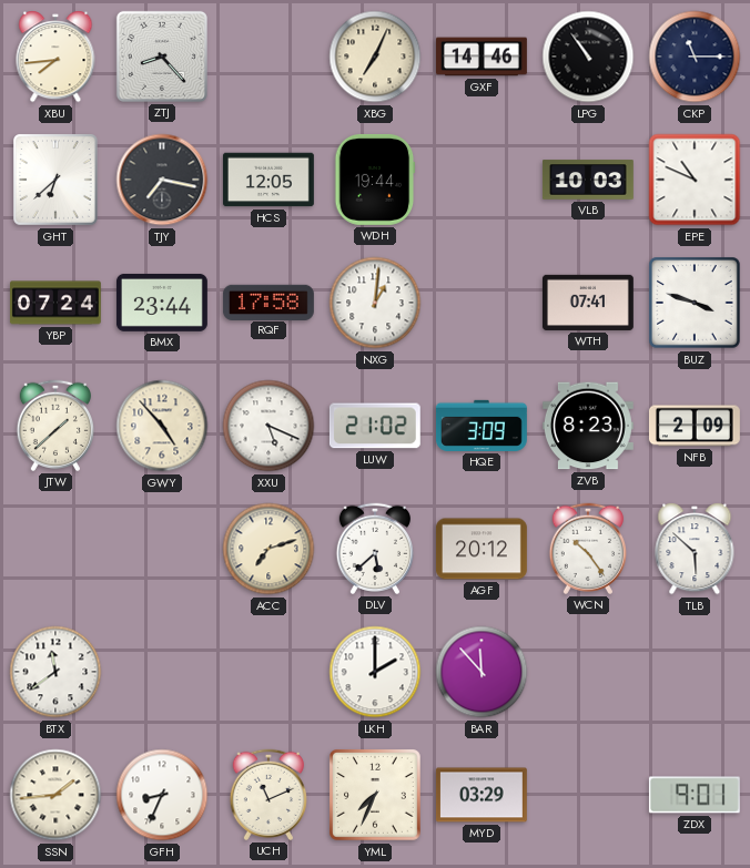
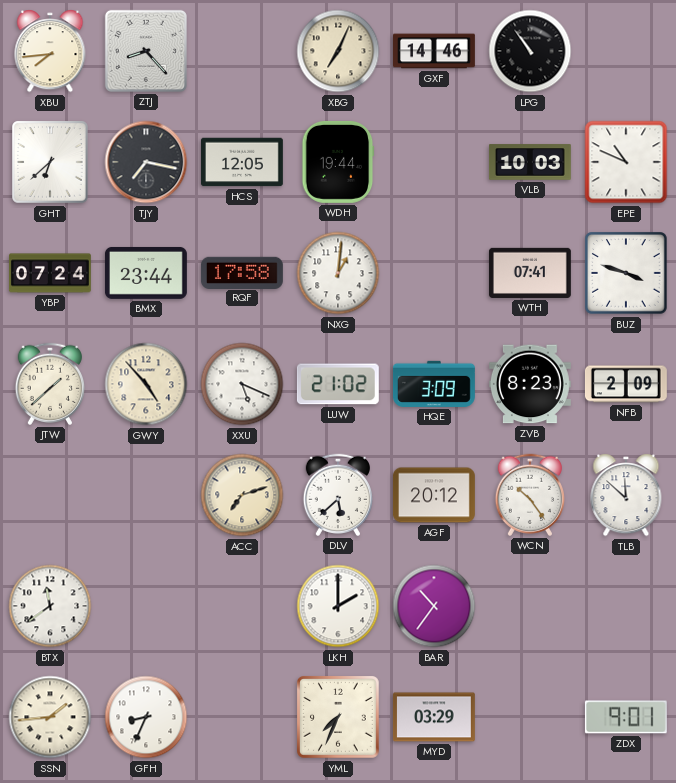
CKP: 11:15 -> none
TLB: 5:52 -> 11:52
BAR: 11:53 -> 10:36
UCH: 11:11 -> none
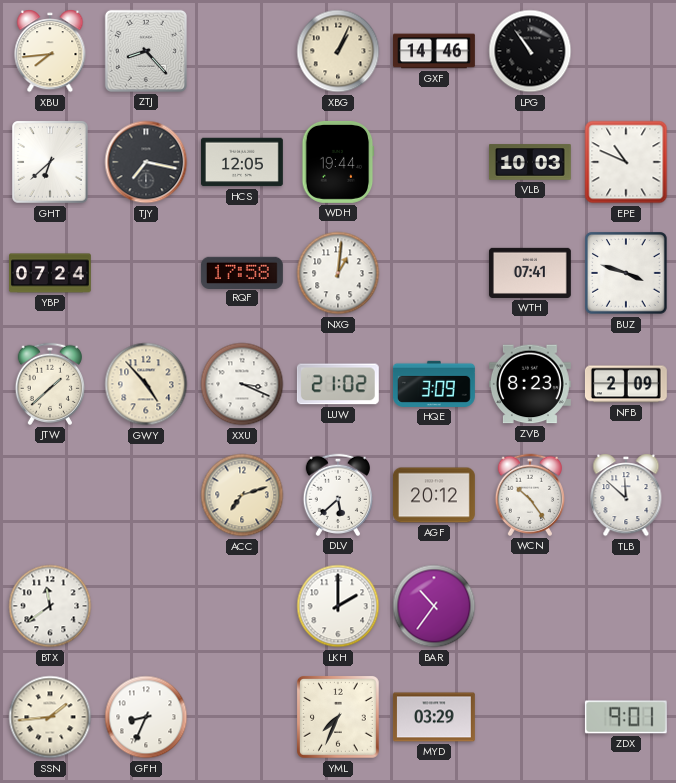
XBG: 7:04 -> 1:04
BMX: 23:44 -> none
XXU: 5:19 -> 3:19
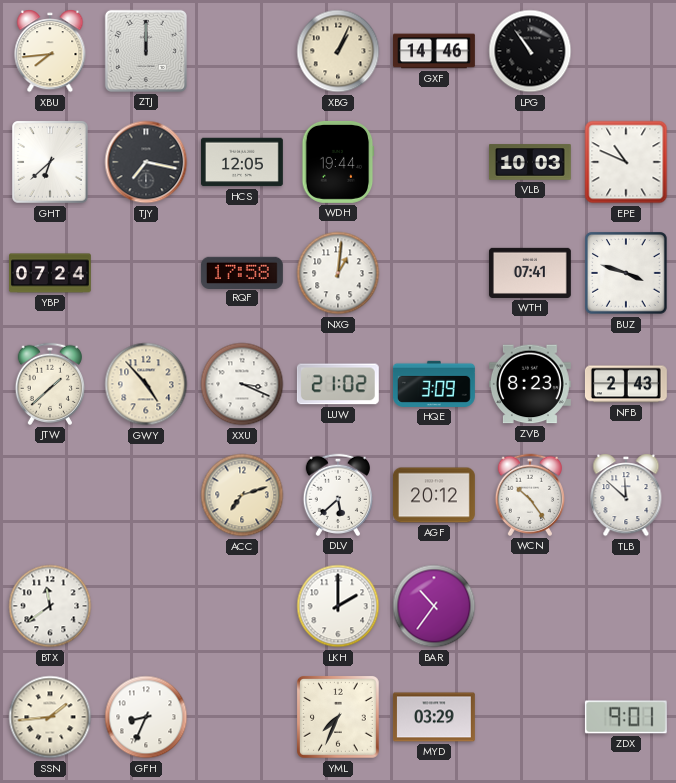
ZTJ: 8:23 -> 12:00
NFB: 2:09 -> 2:43
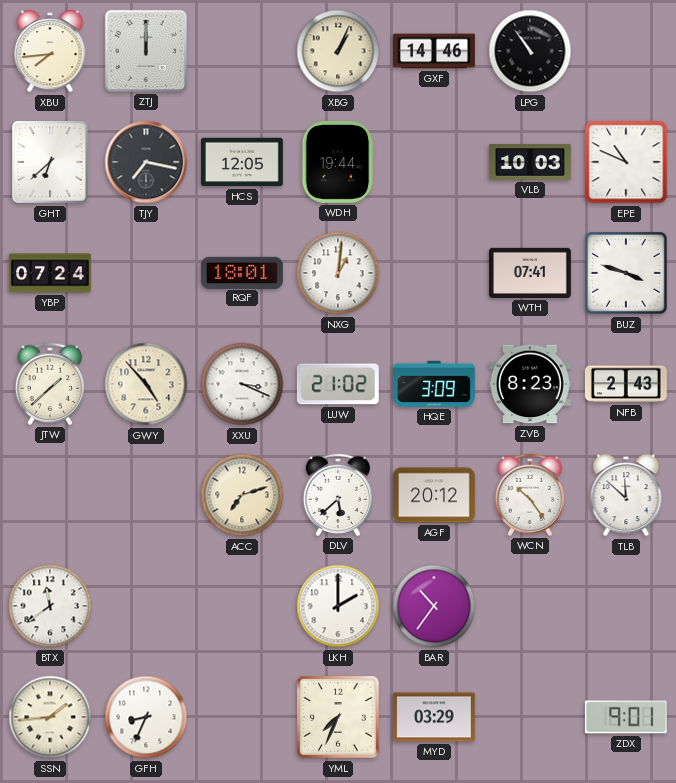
RQF: 17:58 -> 18:01
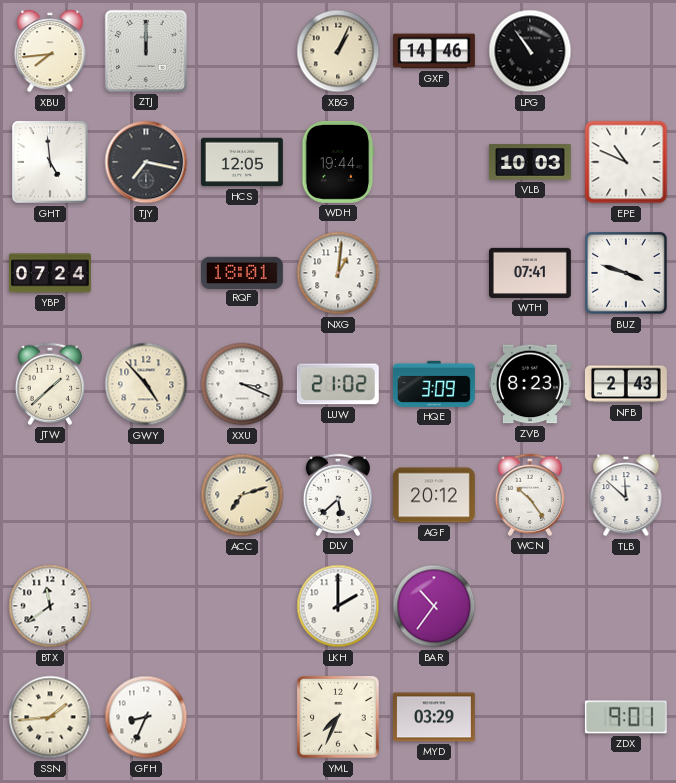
GHT: 6:38 -> 4:59
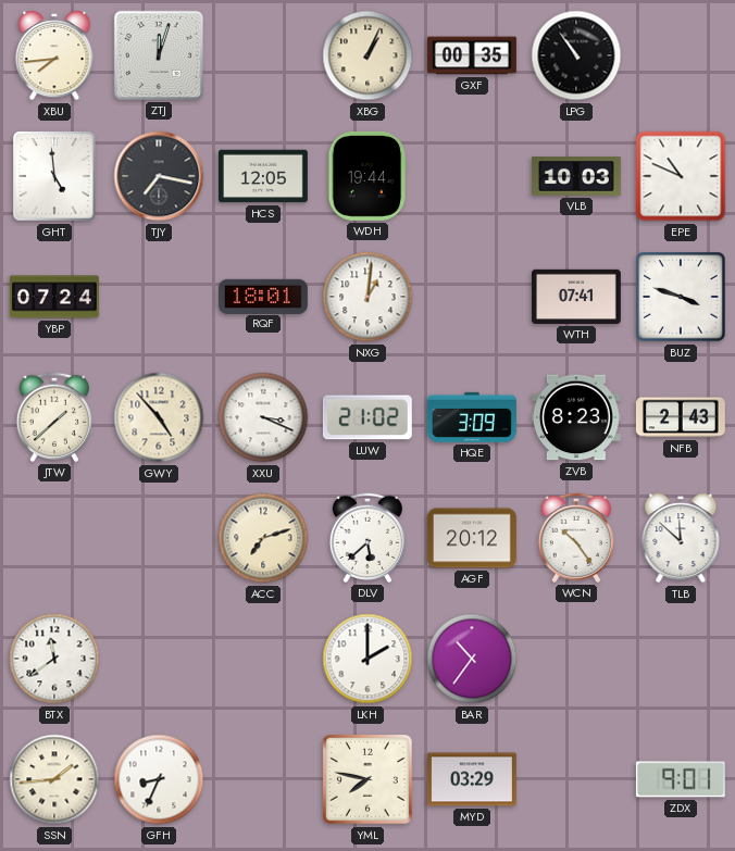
ZTJ: 12:00 -> 12:03
GXF: 14:46 -> 00:35
YML: 7:34 -> 7:47
